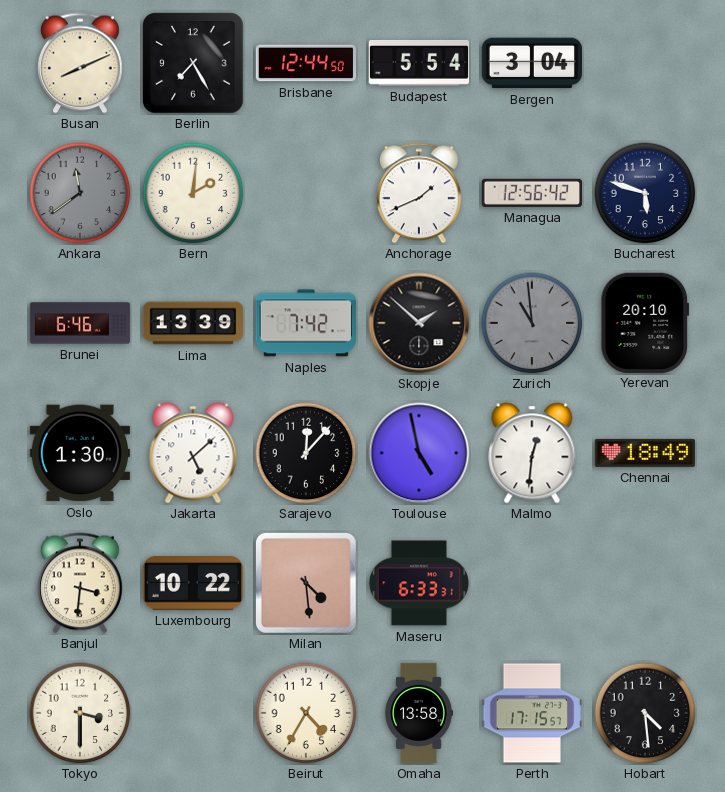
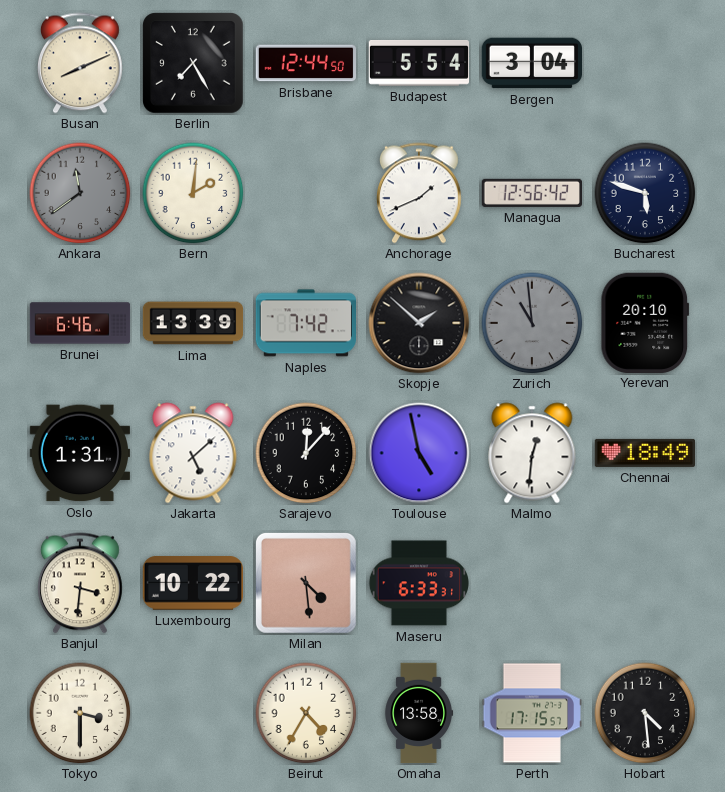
Oslo: 1:30 -> 1:31
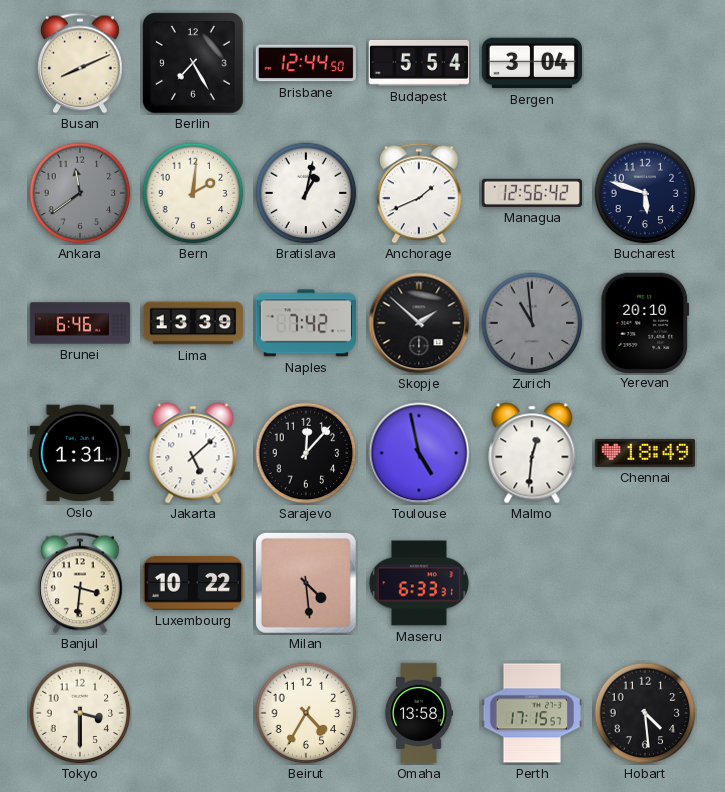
Bratislava: none -> 1:02
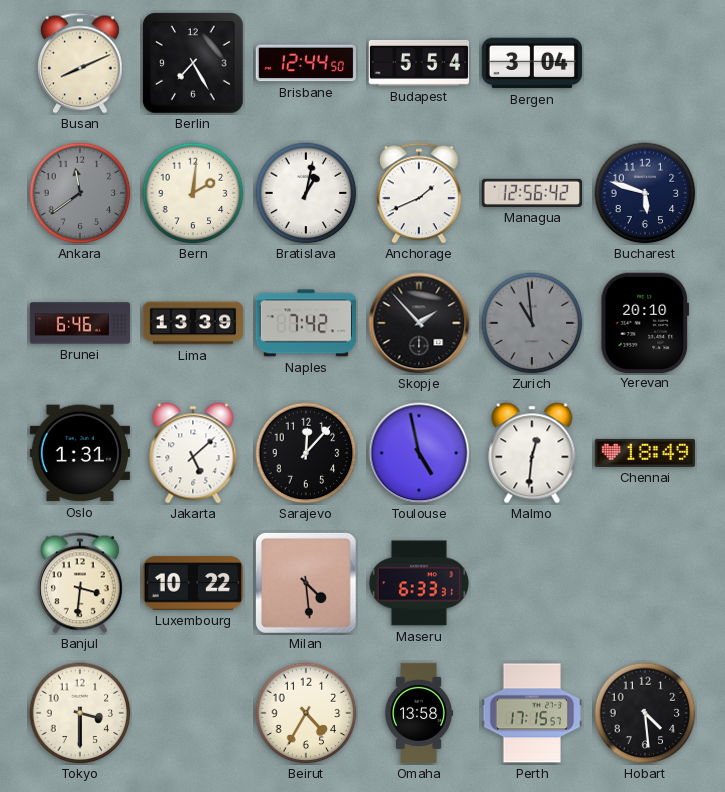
Skopje: 1:52 -> 1:53
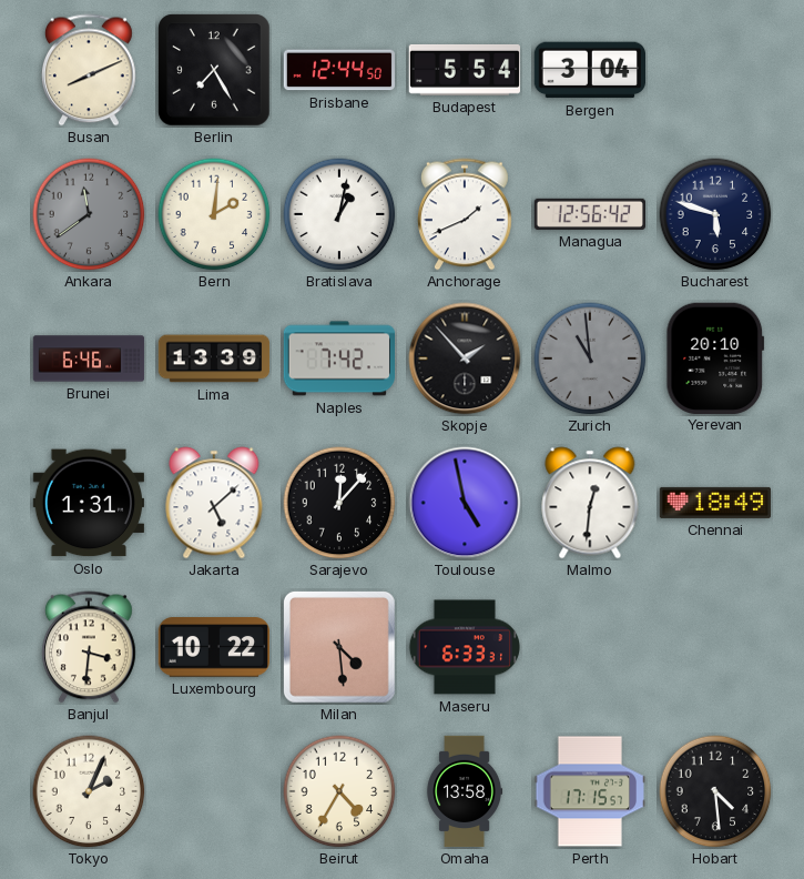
Tokyo: 3:30 -> 2:04
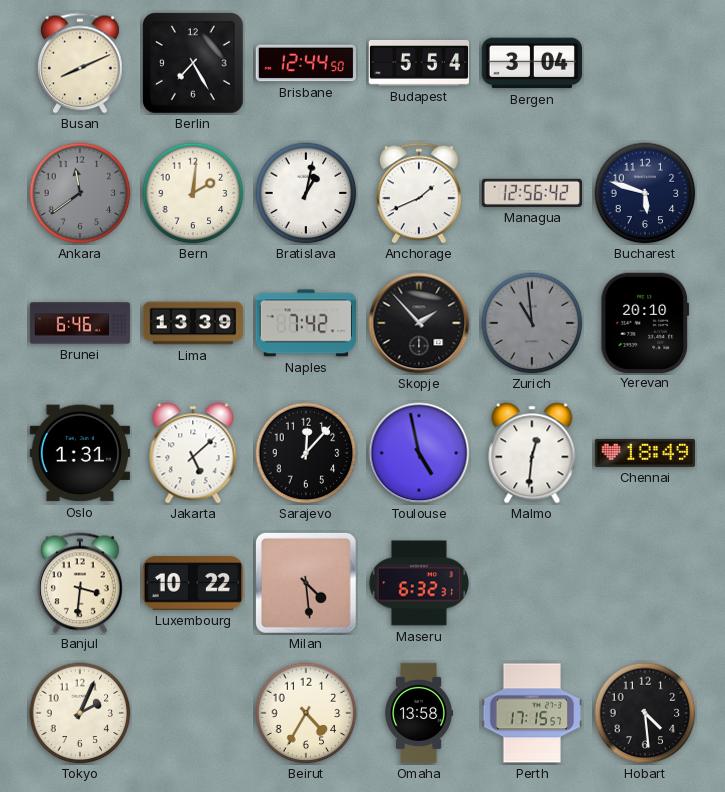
Maseru: 6:33 -> 6:32
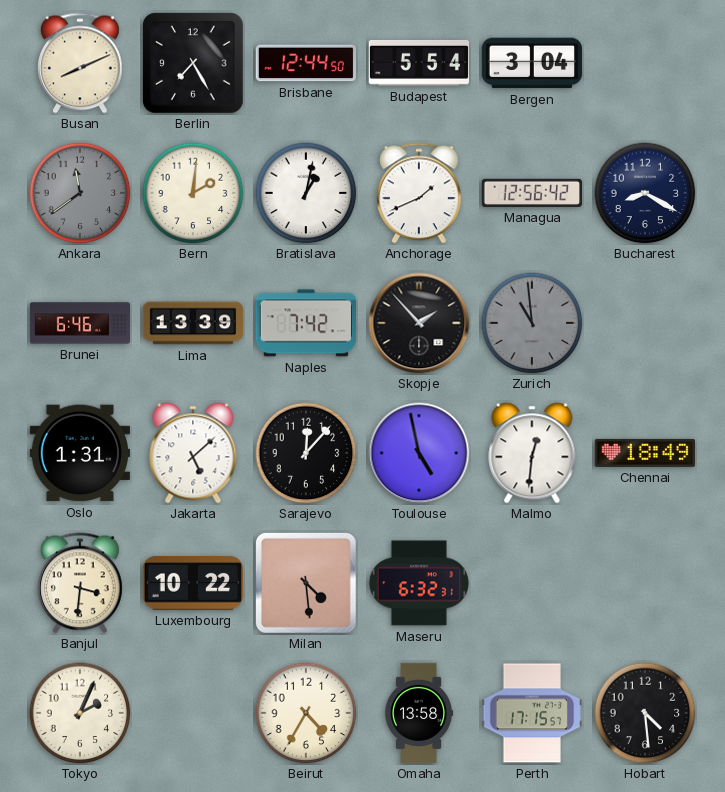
Bucharest: 5:48 -> 8:20
Yerevan: 20:10 -> none
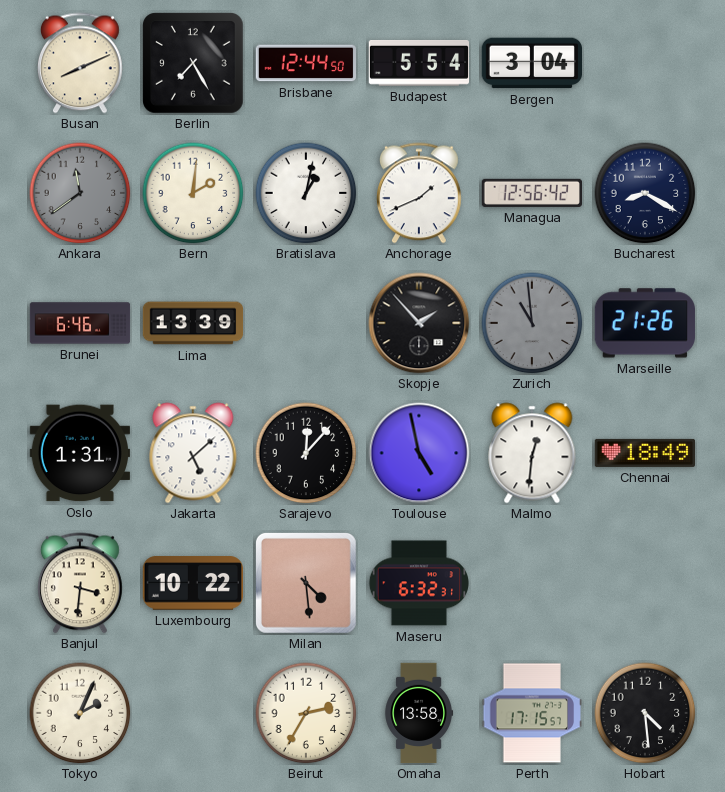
Naples: 7:42 -> none
Marseille: none -> 21:26
Beirut: 4:35 -> 2:35
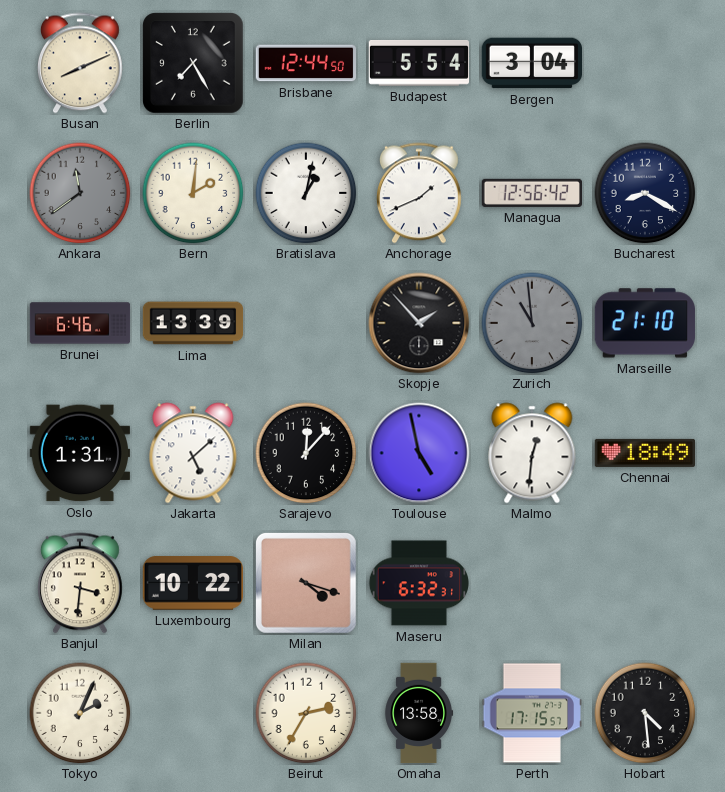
Marseille: 21:26 -> 21:10
Milan: 4:29 -> 4:18
